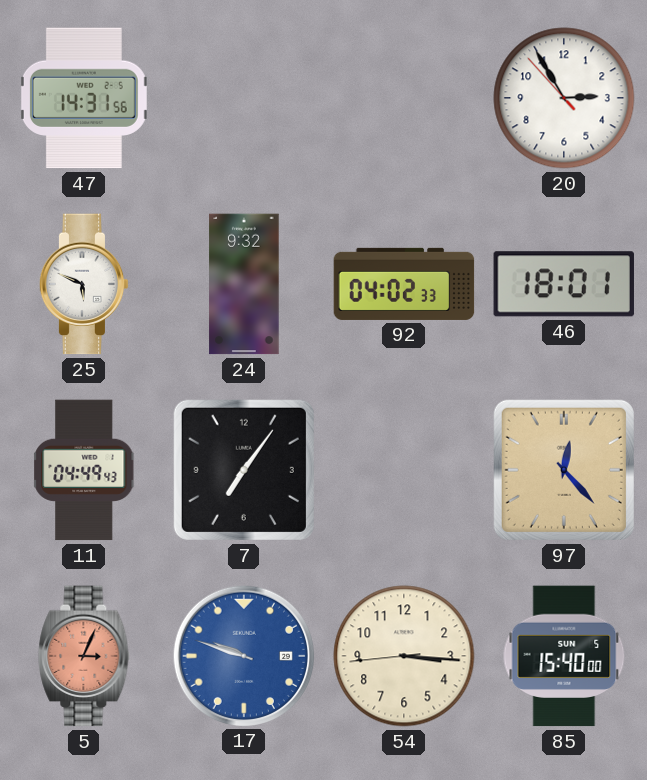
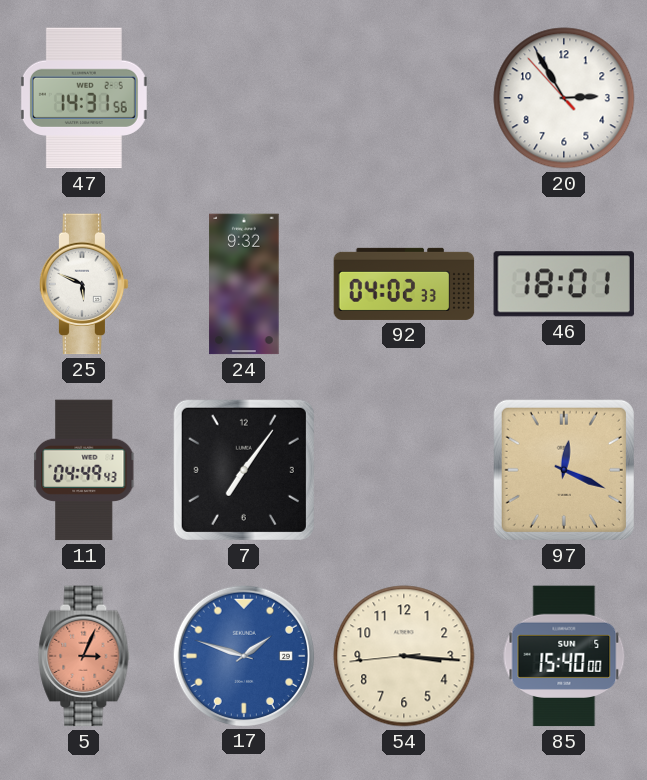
97: 12:23 -> 12:19
17: 9:48 -> 1:48
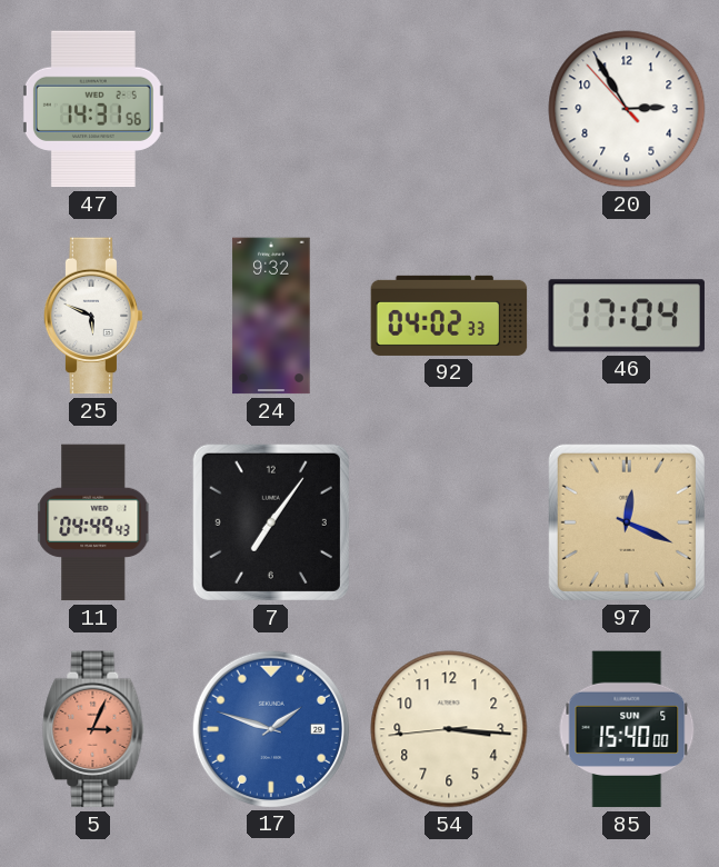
46: 18:01 -> 17:04
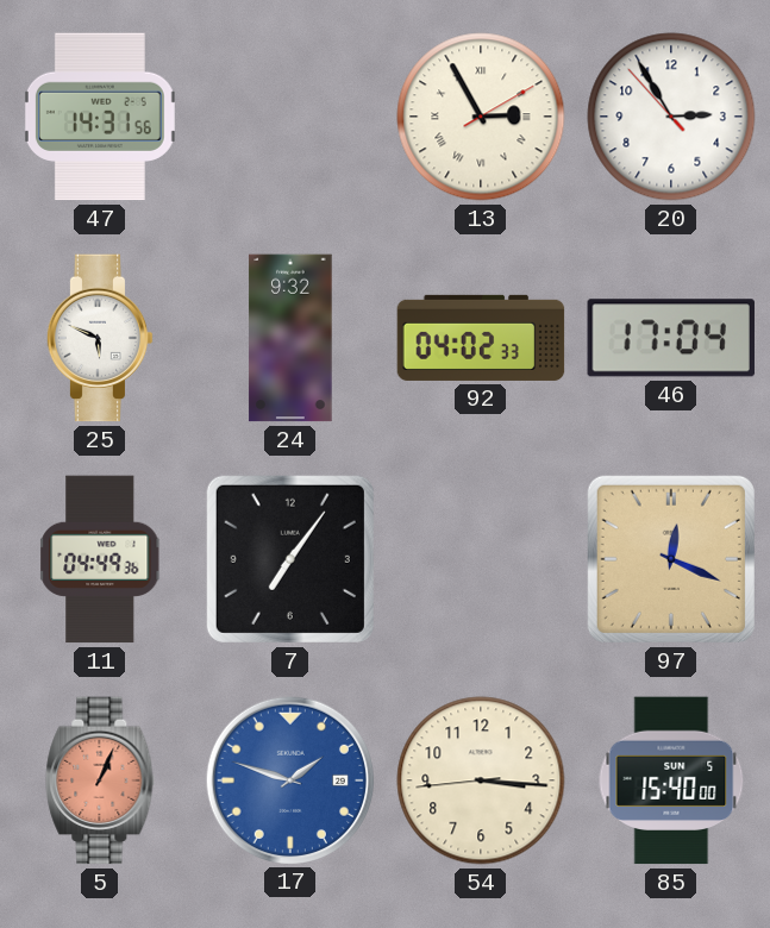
13: none -> 2:55
11: 04:49:43 -> 04:49:36
5: 3:04 -> 1:04
